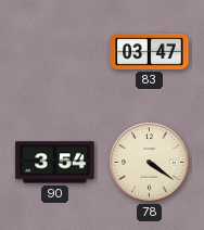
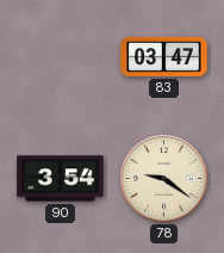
78: 4:21 -> 9:21
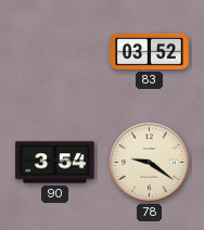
83: 03:47 -> 03:52
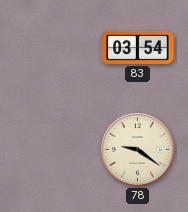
83: 03:52 -> 03:54
90: 3:54 -> none
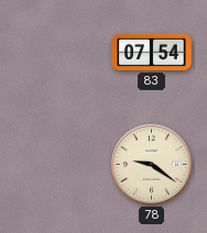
83: 03:54 -> 07:54
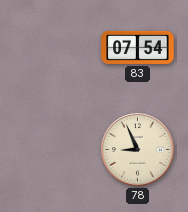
78: 9:21 -> 8:56
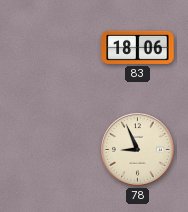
83: 07:54 -> 18:06
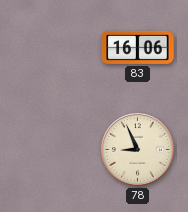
83: 18:06 -> 16:06
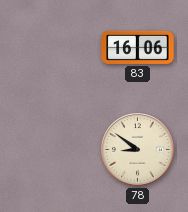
78: 8:56 -> 8:51
